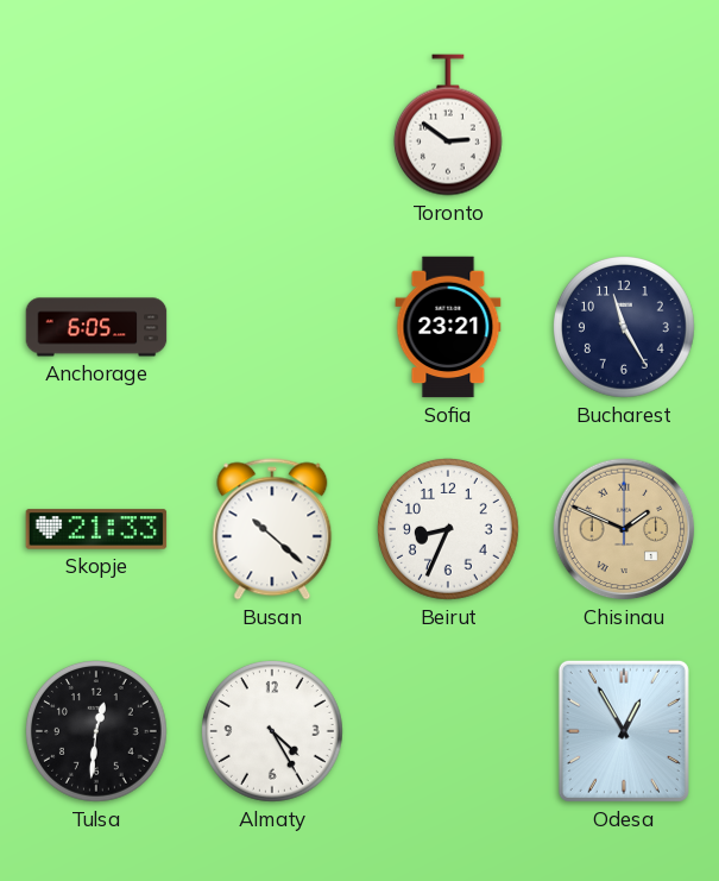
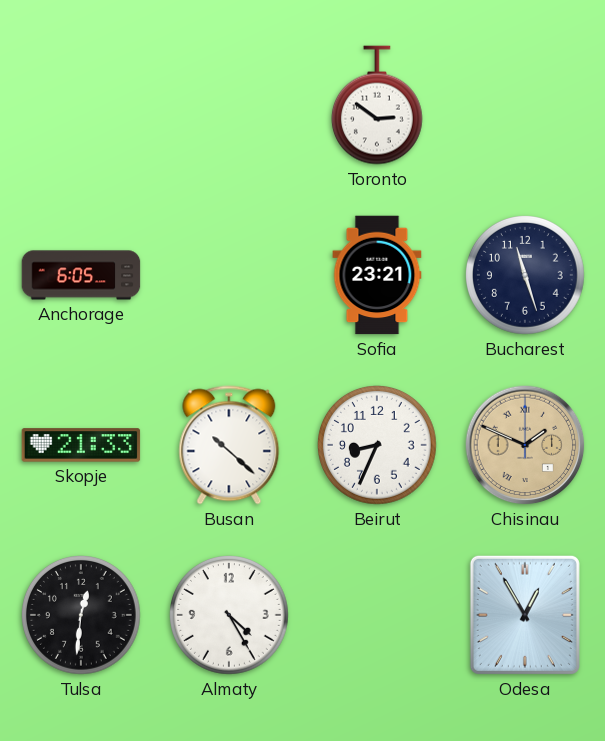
Bucharest: 11:25 -> 11:27
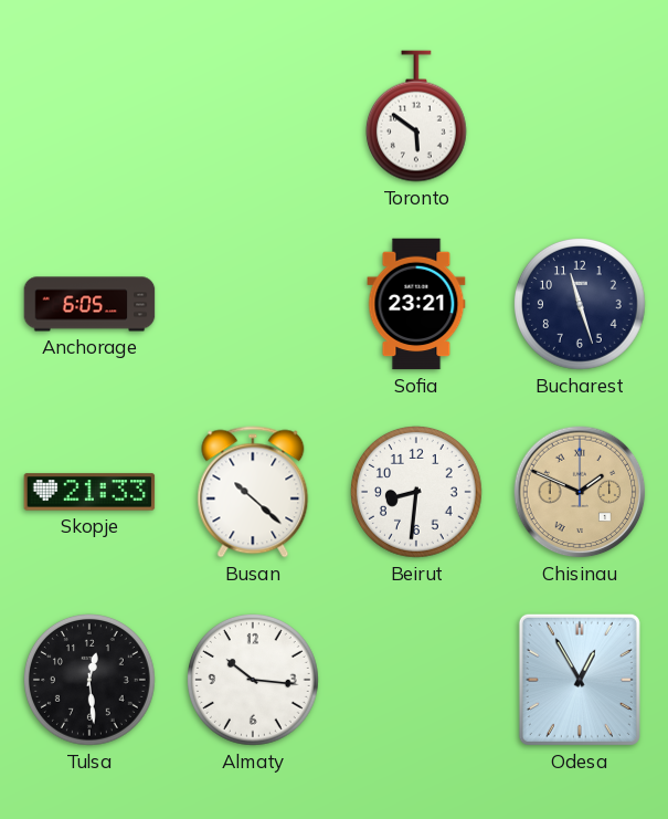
Toronto: 2:51 -> 5:51
Beirut: 8:34 -> 8:31
Tulsa: 12:31 -> 12:29
Almaty: 4:25 -> 10:16
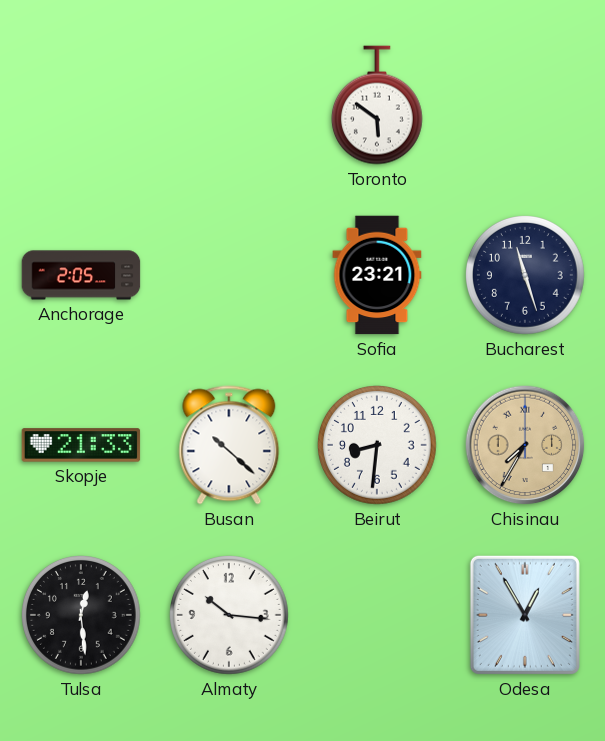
Anchorage: 6:05 -> 2:05
Chisinau: 1:49 -> 7:35
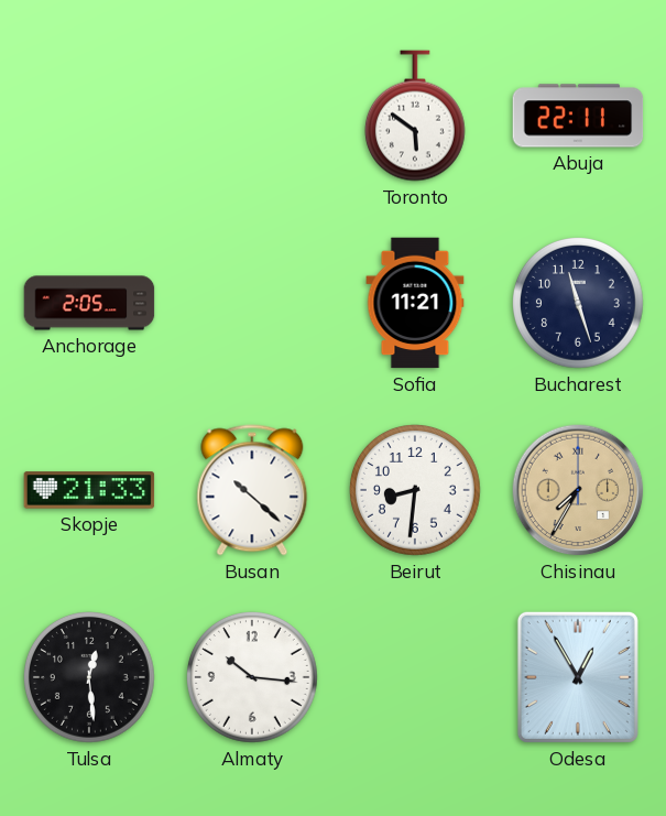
Abuja: none -> 22:11
Sofia: 23:21 -> 11:21
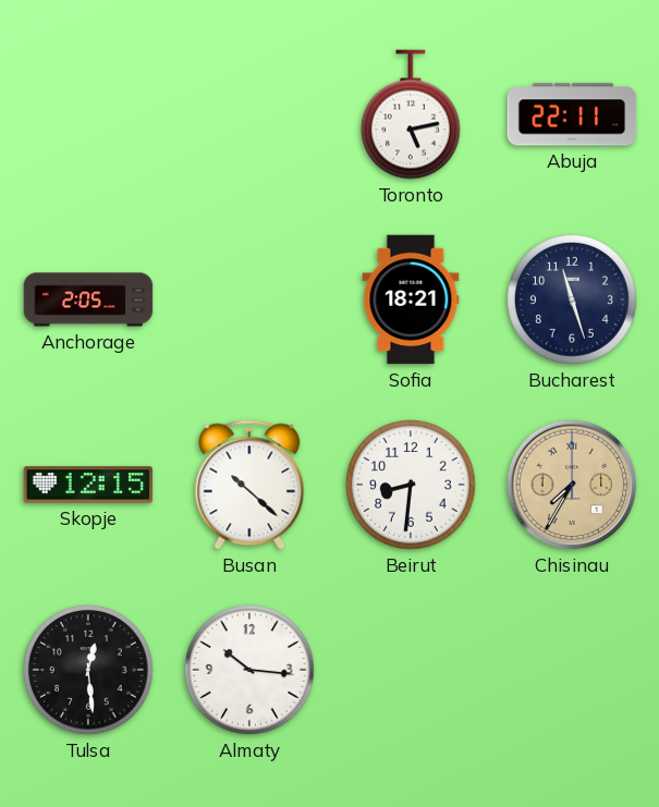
Toronto: 5:51 -> 5:13
Sofia: 11:21 -> 18:21
Skopje: 21:33 -> 12:15
Odesa: 12:55 -> none
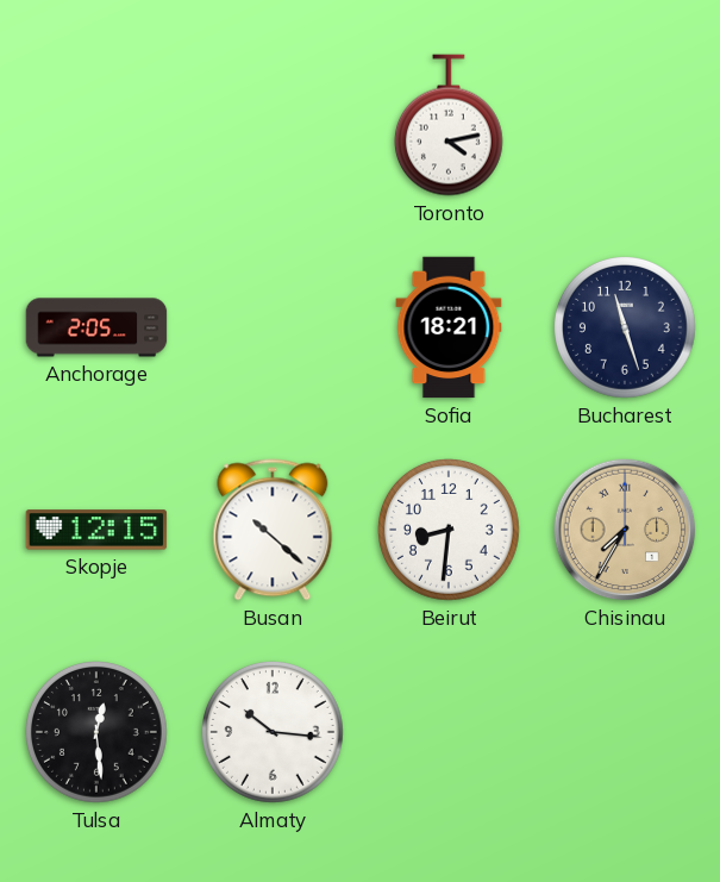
Toronto: 5:13 -> 4:13
Abuja: 22:11 -> none
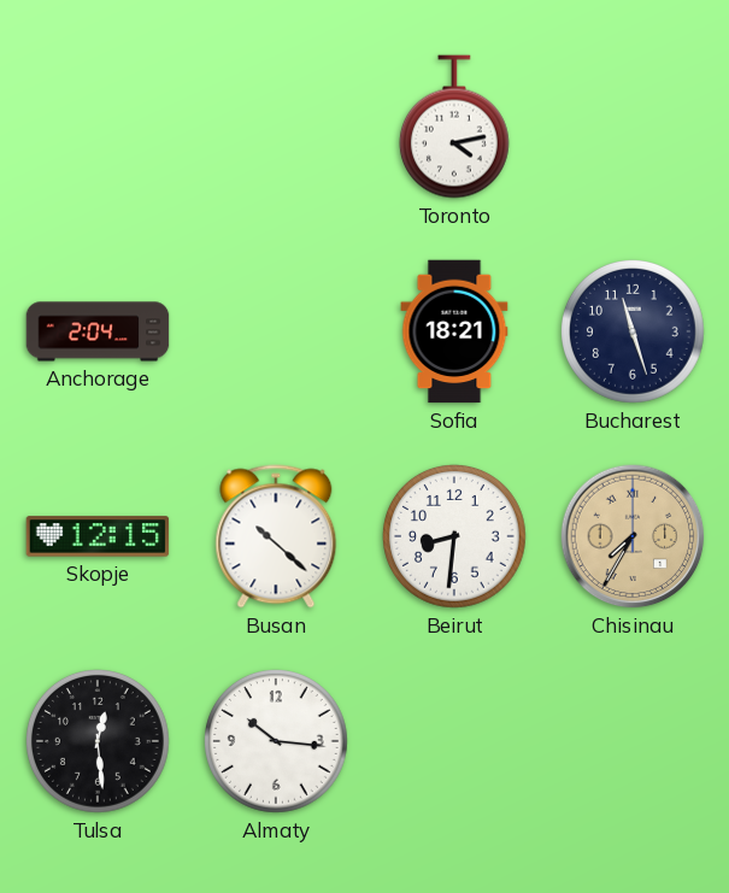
Anchorage: 2:05 -> 2:04
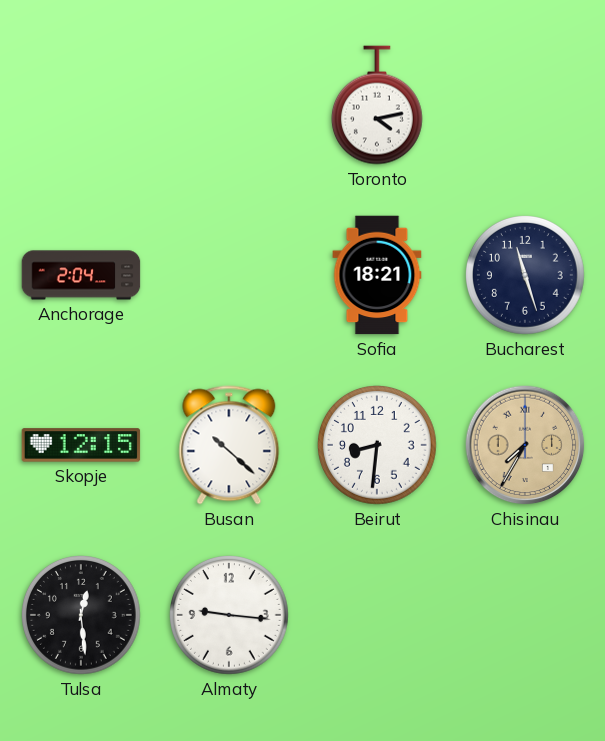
Almaty: 10:16 -> 9:16
